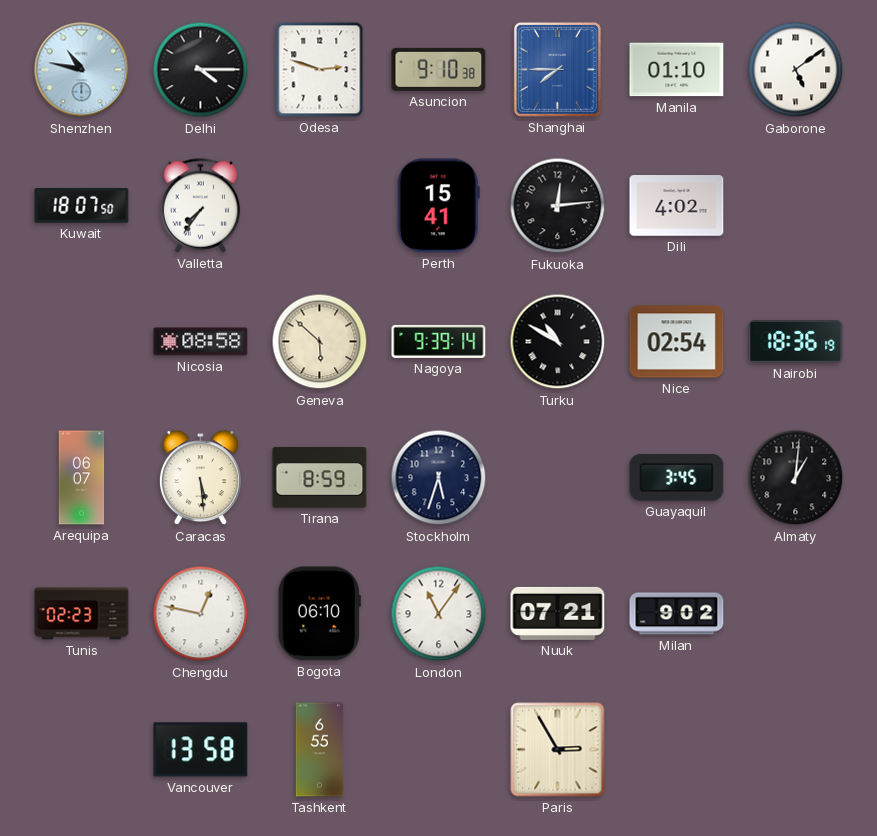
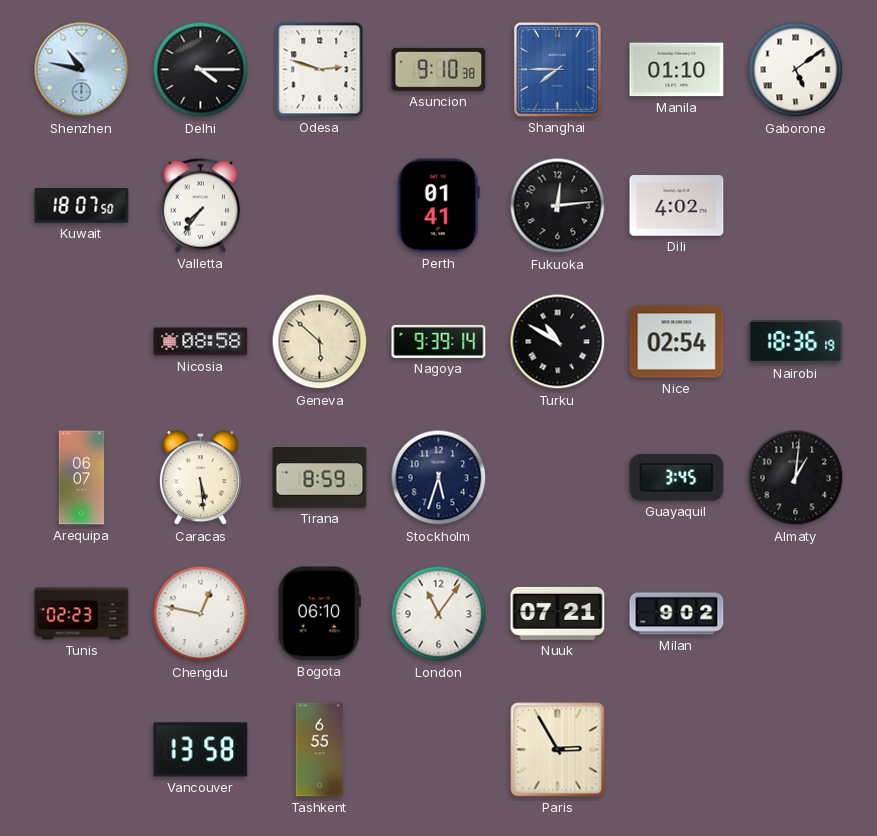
Perth: 15:41 -> 01:41
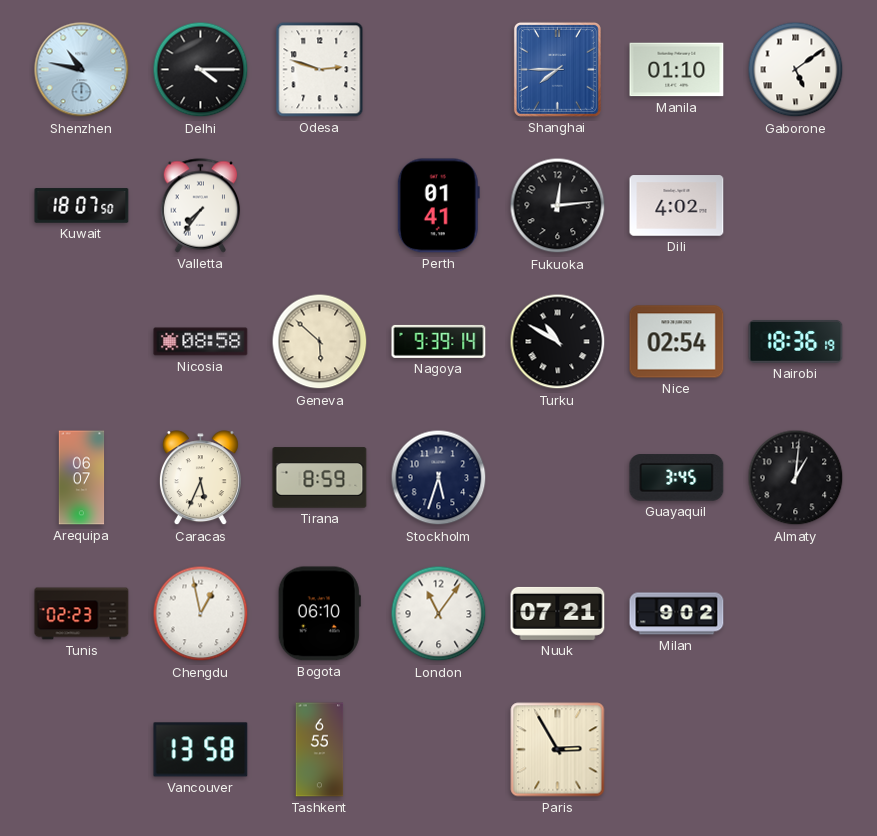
Asuncion: 9:10 -> none
Caracas: 5:29 -> 5:34
Chengdu: 12:47 -> 12:58
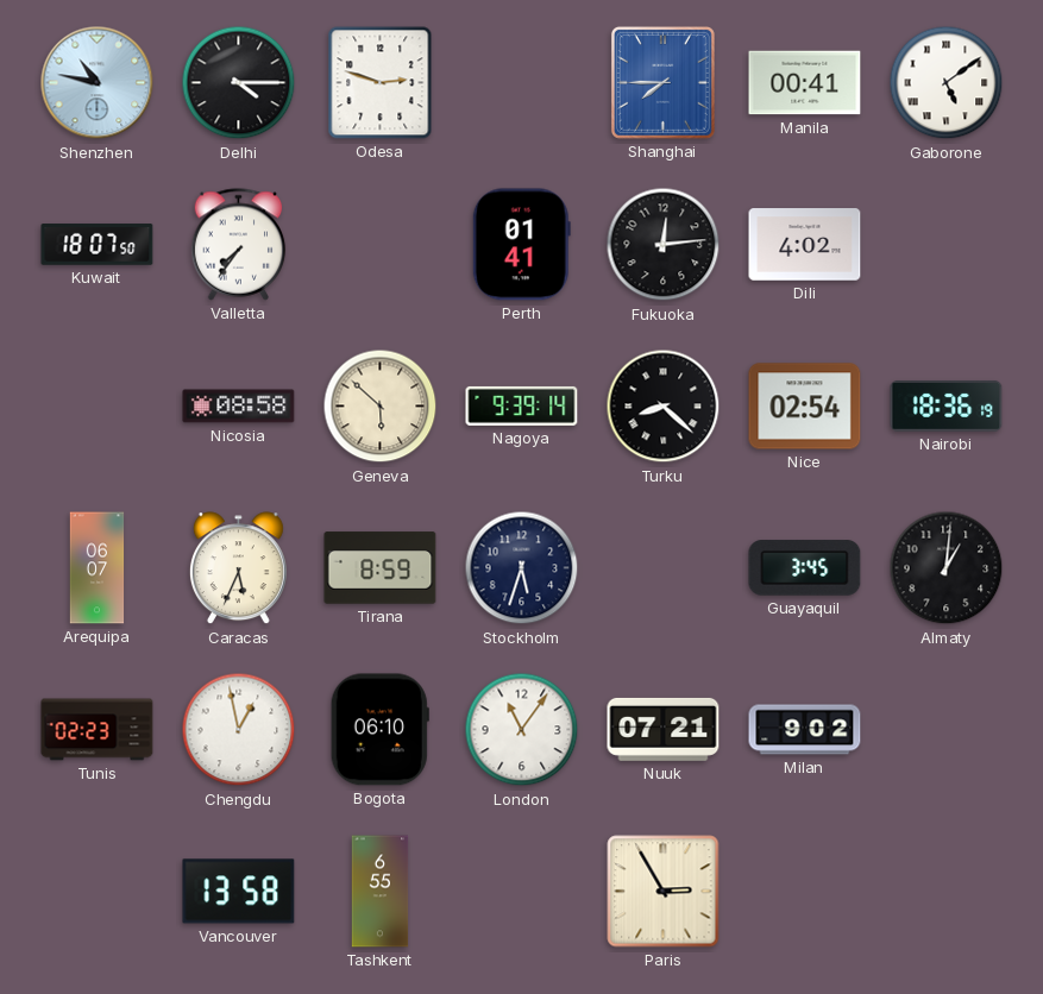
Manila: 01:10 -> 00:41
Turku: 10:50 -> 8:22
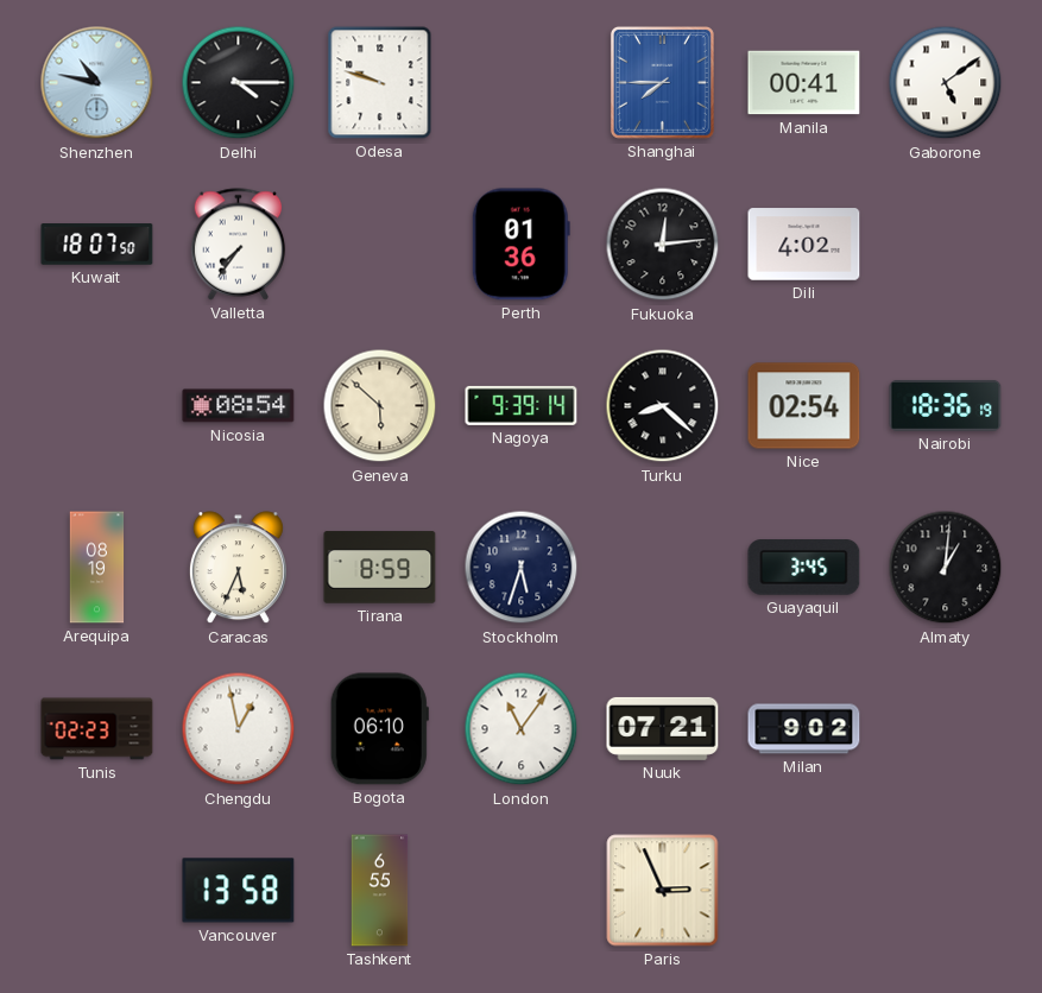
Odesa: 2:48 -> 9:48
Perth: 01:41 -> 01:36
Nicosia: 08:58 -> 08:54
Arequipa: 06:07 -> 08:19
Paris: 2:55 -> 2:56
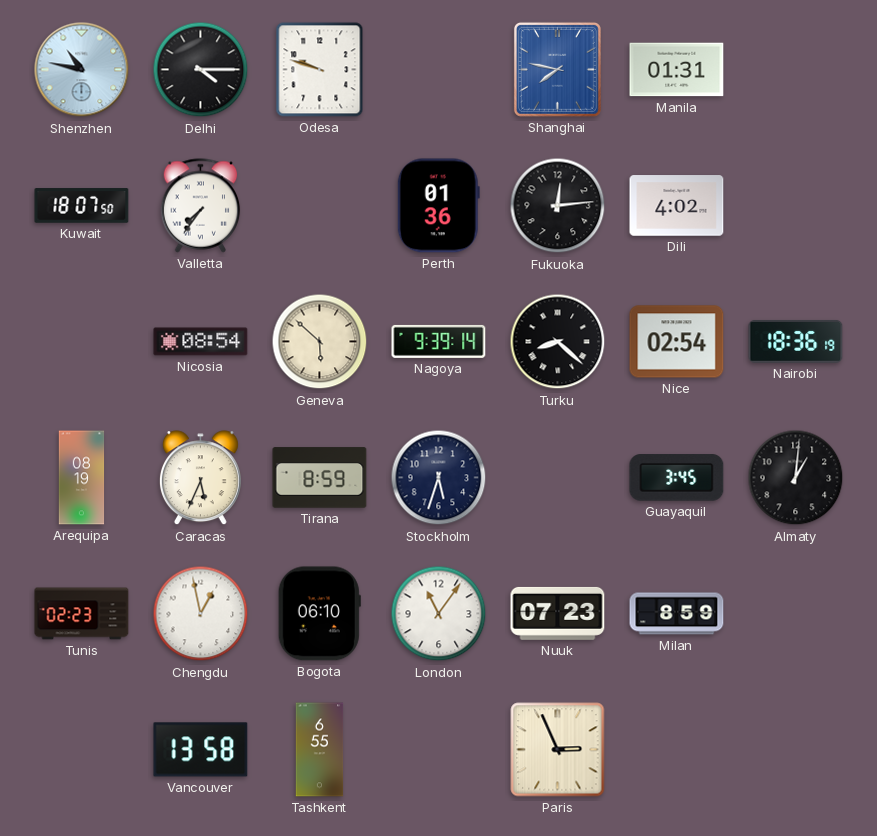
Shanghai: 7:45 -> 7:47
Manila: 00:41 -> 01:31
Gaborone: 5:09 -> none
Nuuk: 07:21 -> 07:23
Milan: 9:02 -> 8:59
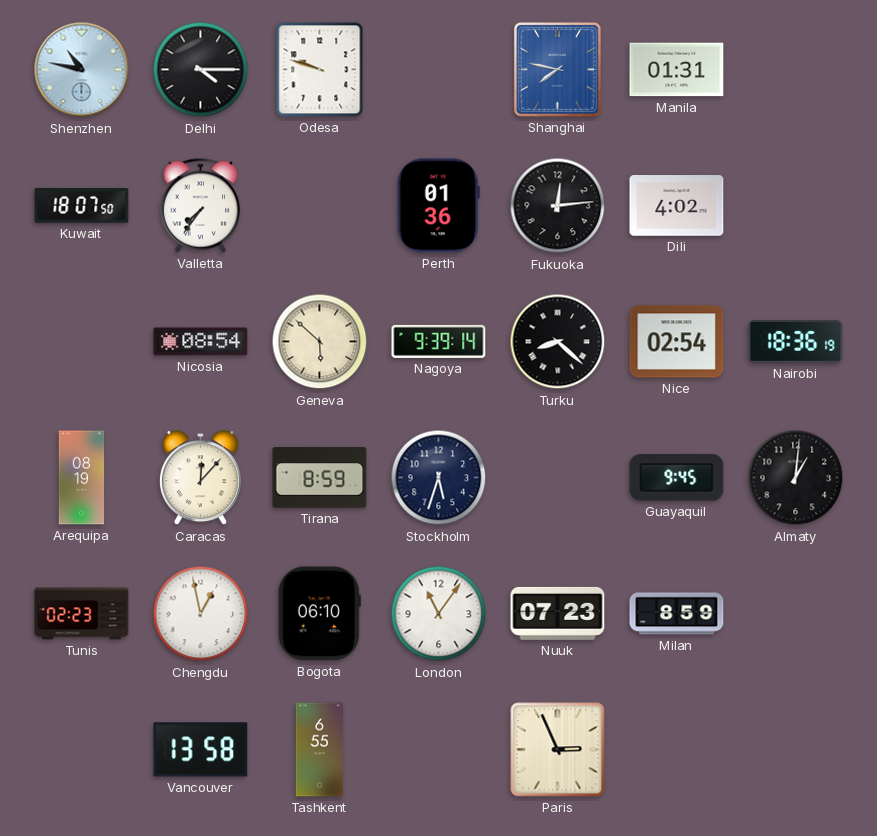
Caracas: 5:34 -> 12:07
Guayaquil: 3:45 -> 9:45
